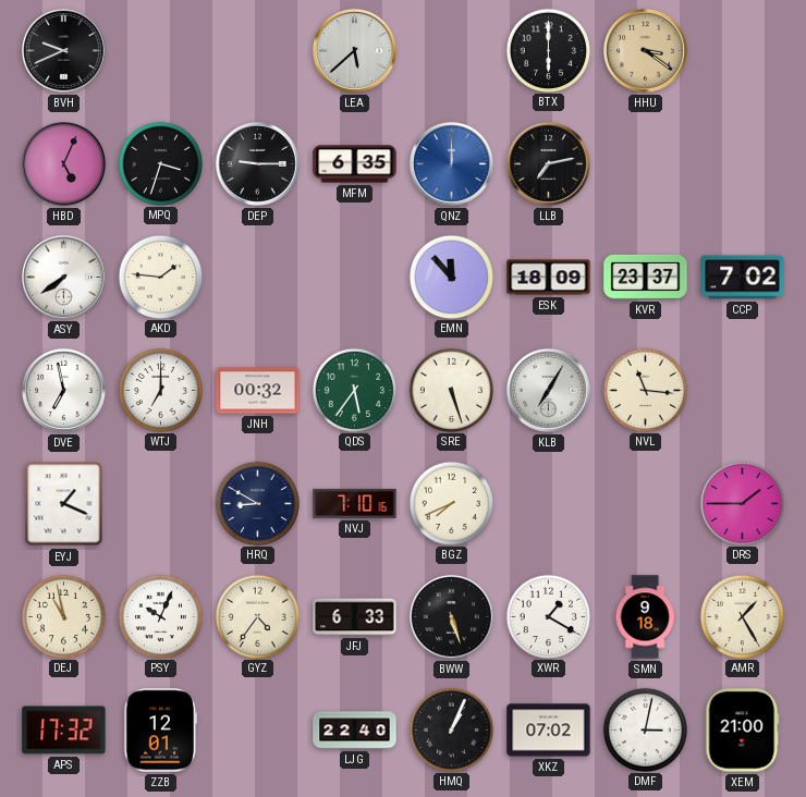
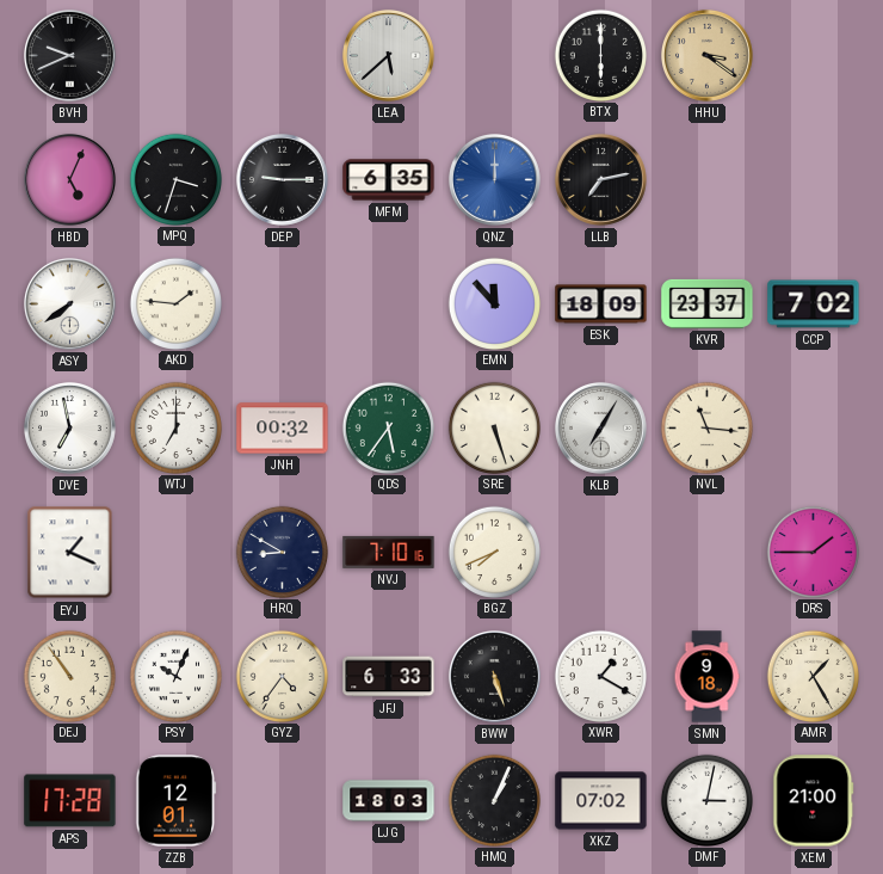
DEJ: 10:58 -> 10:54
APS: 17:32 -> 17:28
LJG: 22:40 -> 18:03
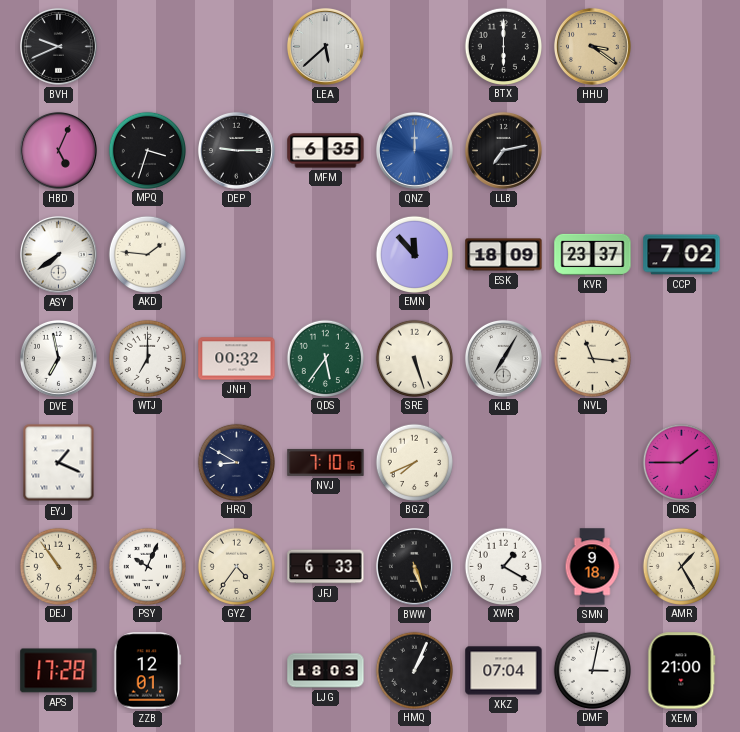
XKZ: 07:02 -> 07:04
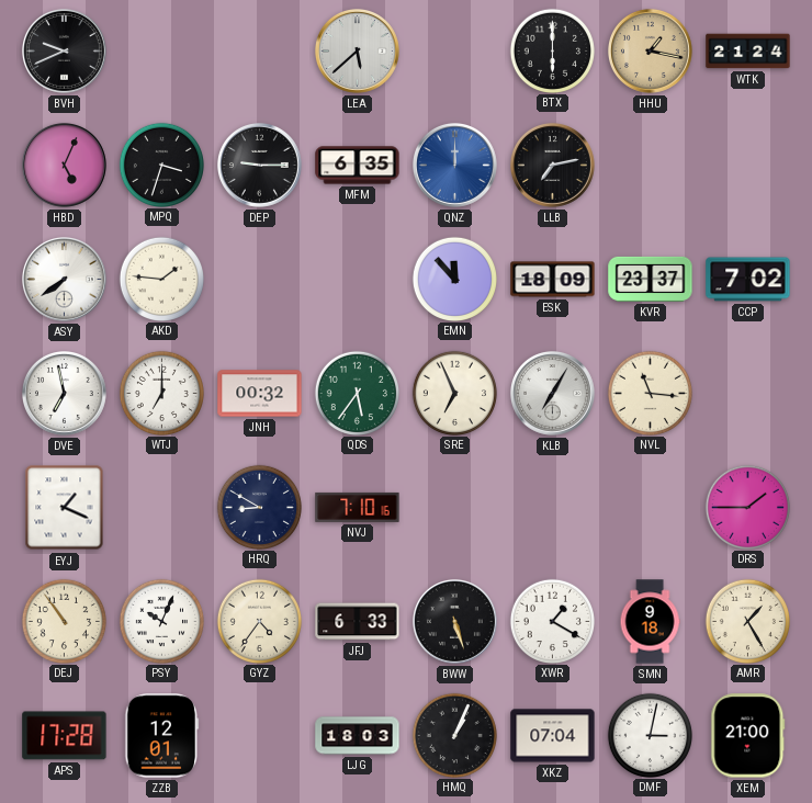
HHU: 3:21 -> 1:17
WTK: none -> 21:24
SRE: 5:27 -> 6:56
BGZ: 7:41 -> none
